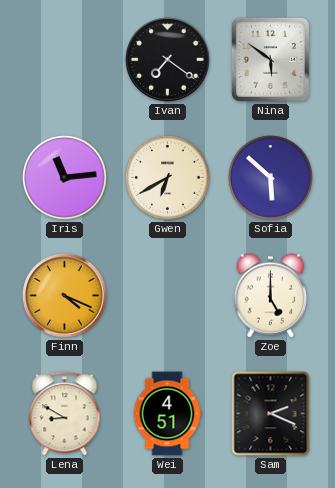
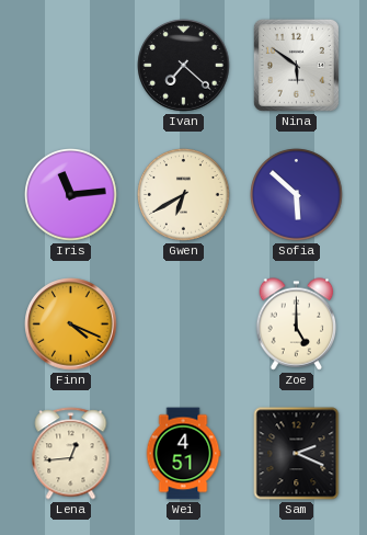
Ivan: 7:21 -> 7:22
Lena: 8:50 -> 12:44
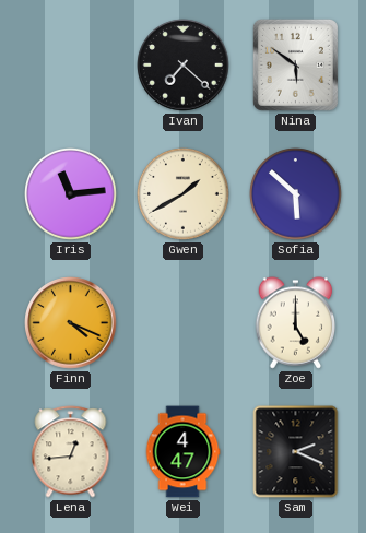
Gwen: 6:40 -> 1:40
Wei: 4:51 -> 4:47
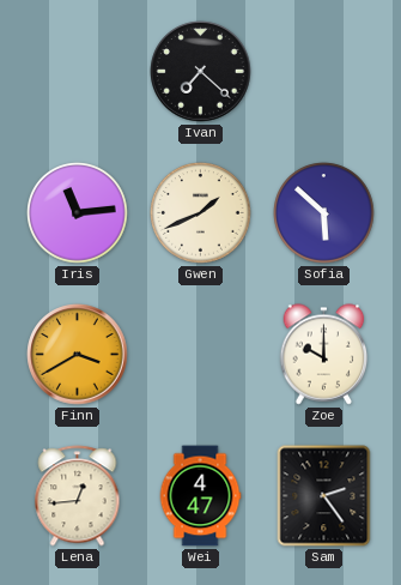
Nina: 5:51 -> none
Gwen: 1:40 -> 1:41
Finn: 4:19 -> 3:40
Zoe: 5:00 -> 10:00
Sam: 2:19 -> 2:24
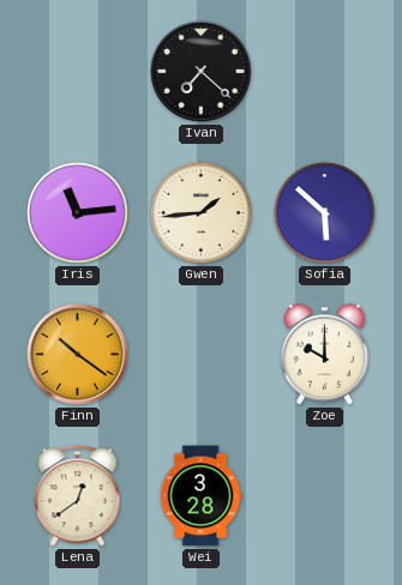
Gwen: 1:41 -> 1:44
Finn: 3:40 -> 10:21
Lena: 12:44 -> 12:39
Wei: 4:47 -> 3:28
Sam: 2:24 -> none
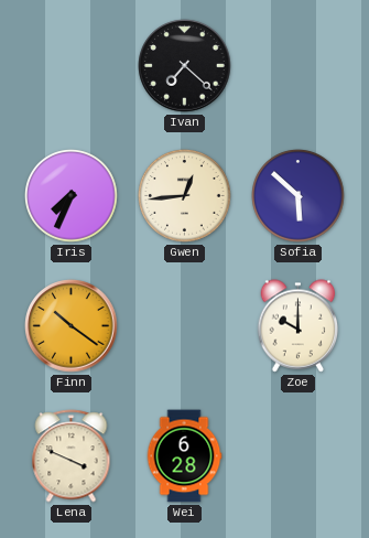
Iris: 11:14 -> 7:34
Gwen: 1:44 -> 12:44
Lena: 12:39 -> 3:49
Wei: 3:28 -> 6:28
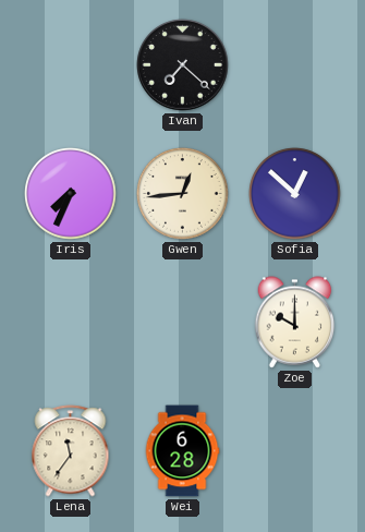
Sofia: 5:52 -> 12:52
Finn: 10:21 -> none
Lena: 3:49 -> 11:36
